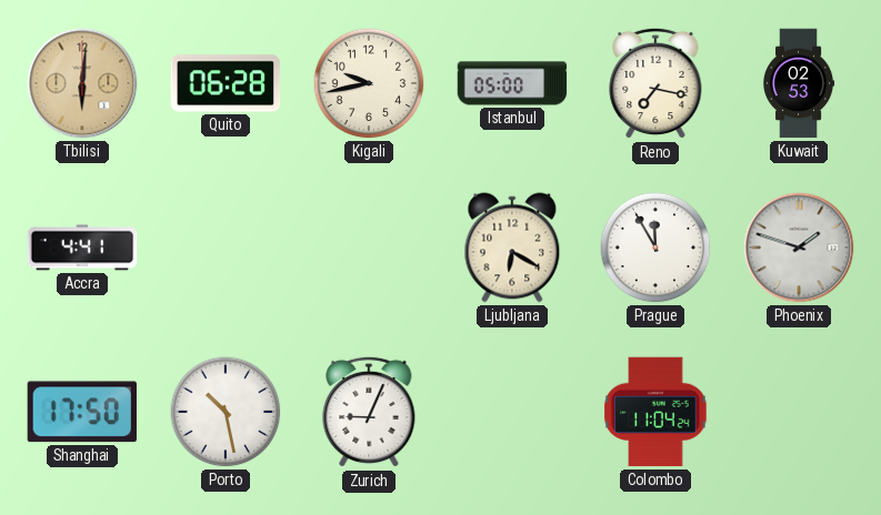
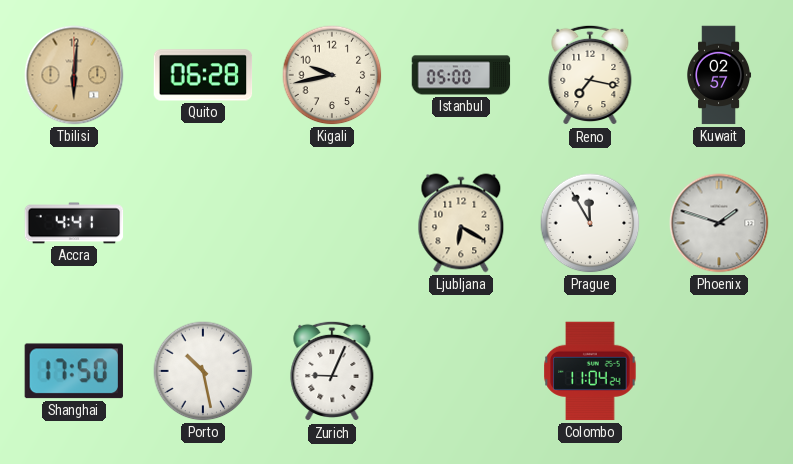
Kuwait: 02:53 -> 02:57
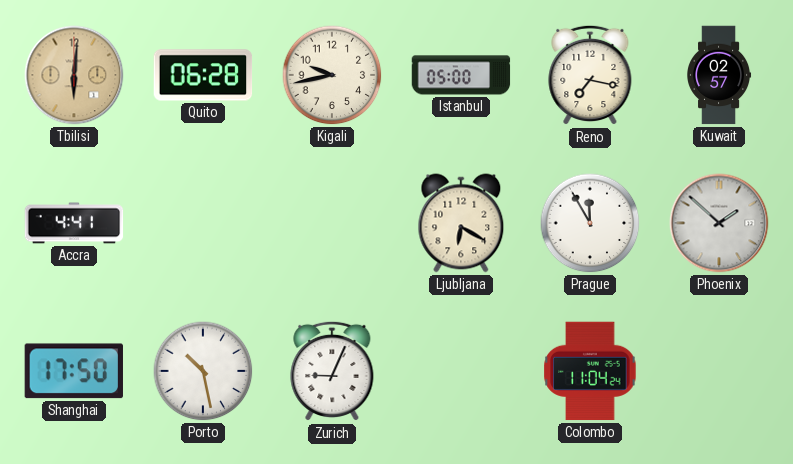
Phoenix: 1:48 -> 1:52
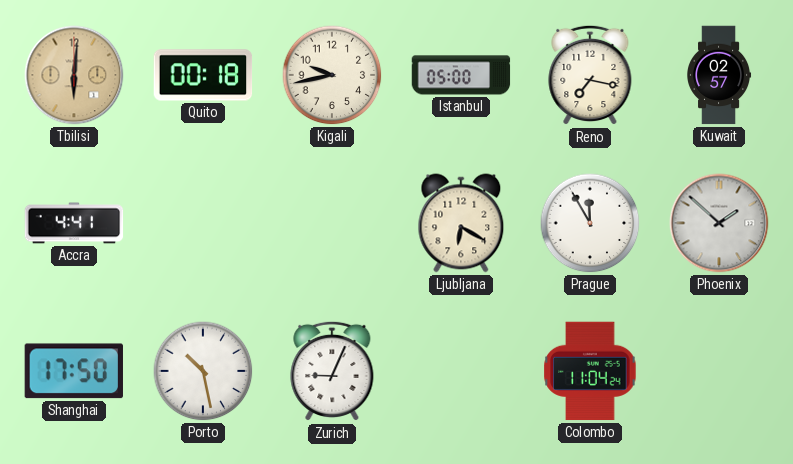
Quito: 06:28 -> 00:18
